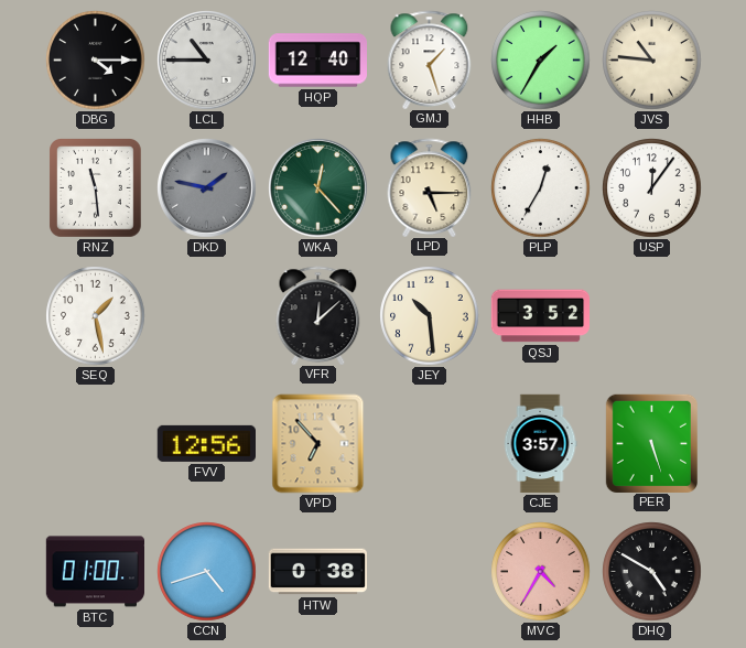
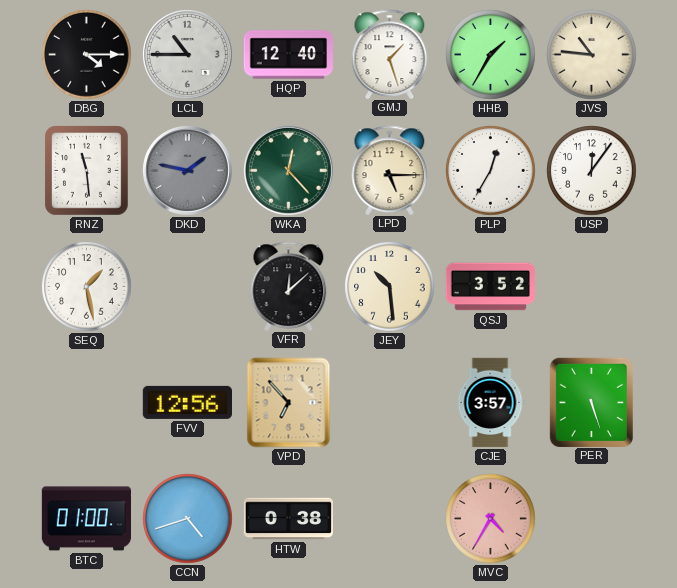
DHQ: 4:50 -> none
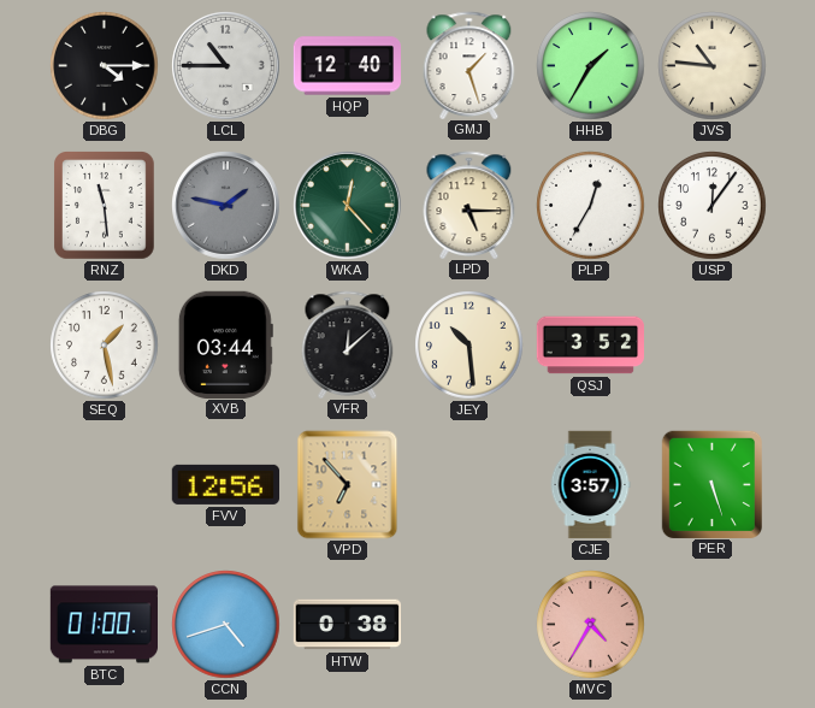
XVB: none -> 03:44
